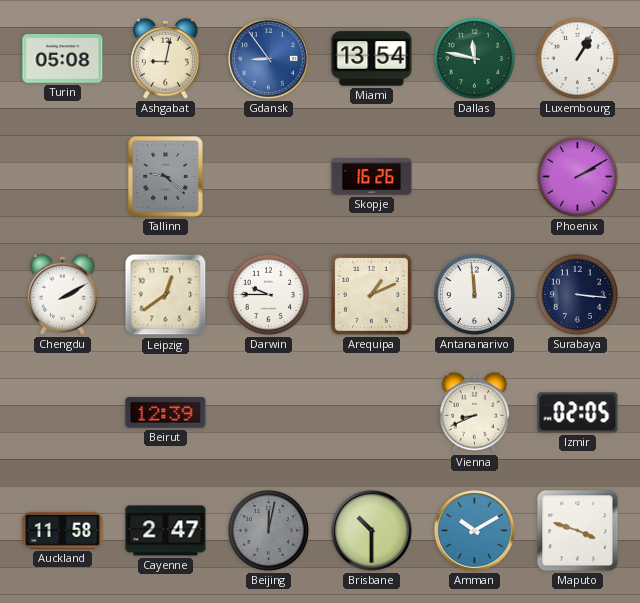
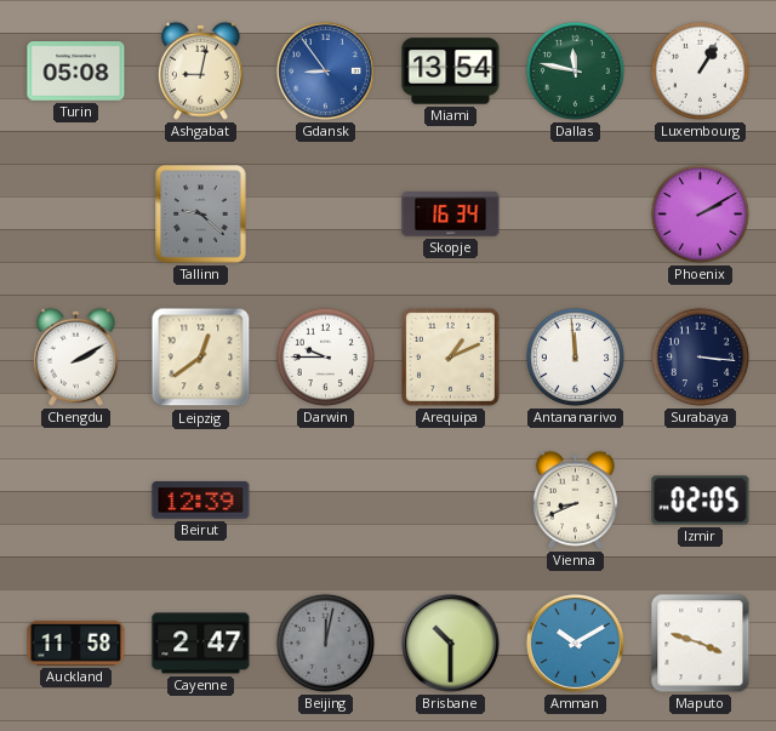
Skopje: 16:26 -> 16:34
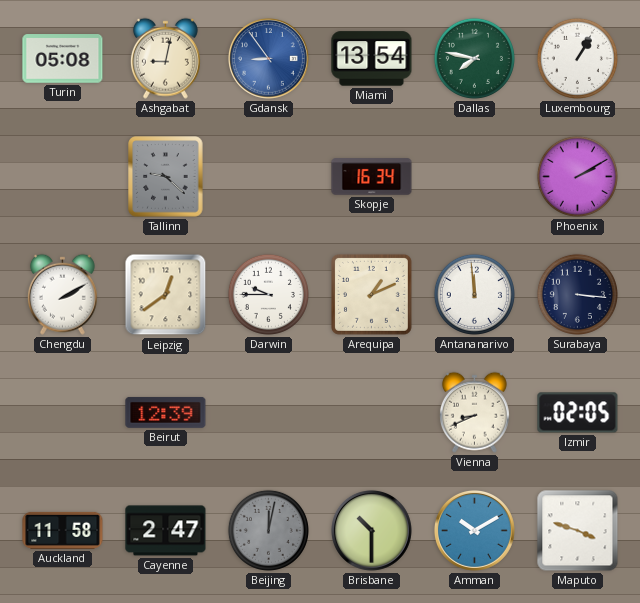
Dallas: 11:47 -> 7:47
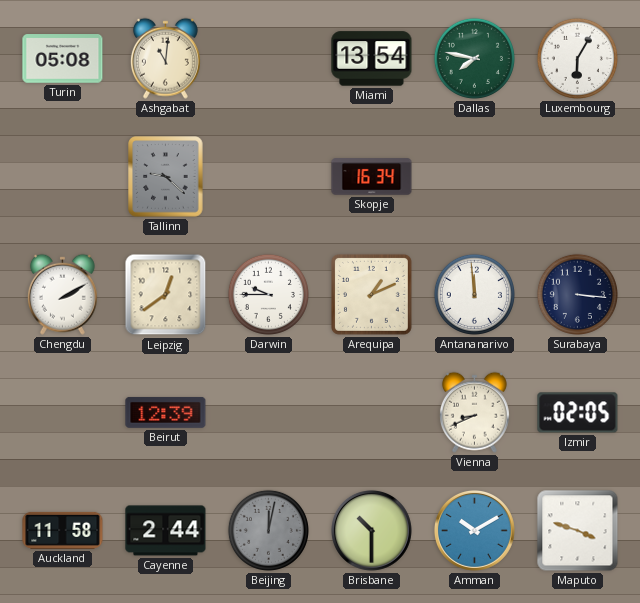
Ashgabat: 9:02 -> 11:01
Gdansk: 8:54 -> none
Luxembourg: 1:05 -> 6:05
Phoenix: 2:10 -> none
Cayenne: 2:47 -> 2:44
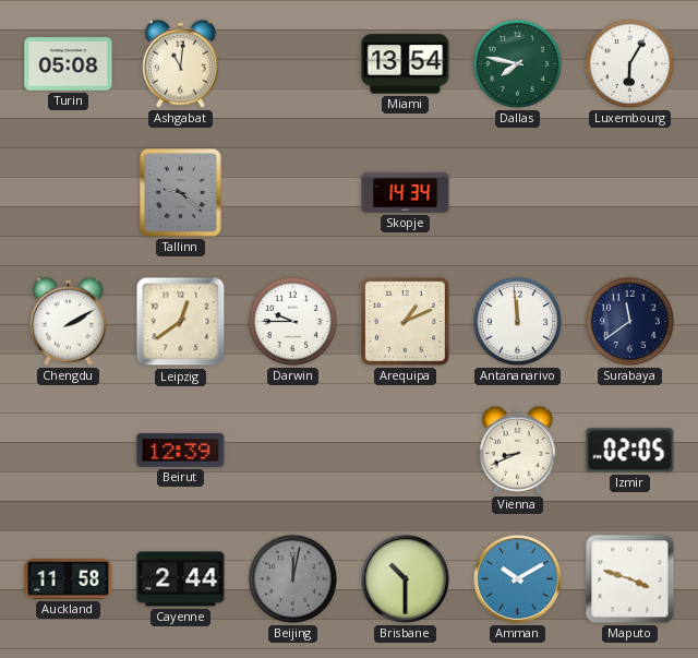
Skopje: 16:34 -> 14:34
Surabaya: 3:16 -> 11:39
